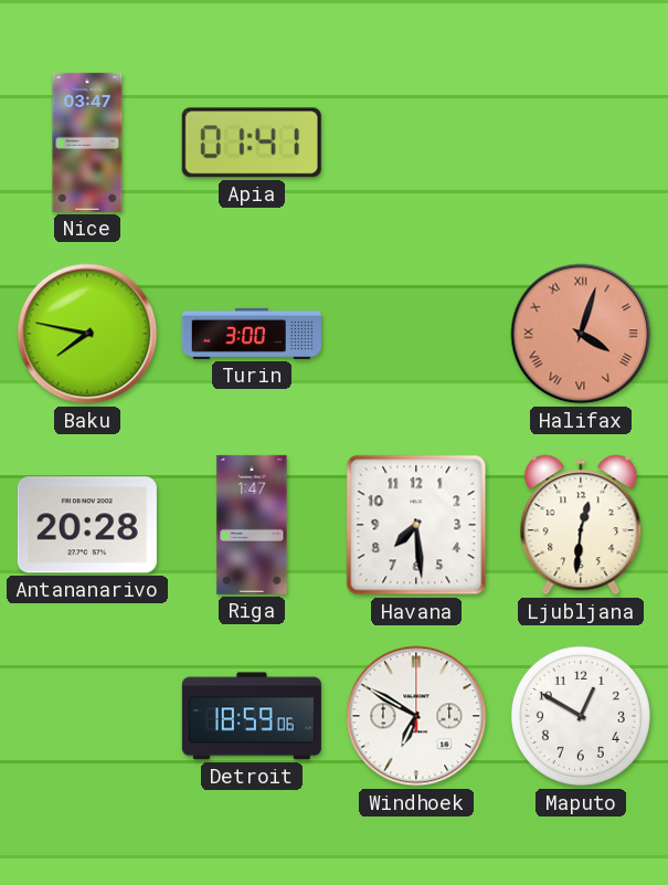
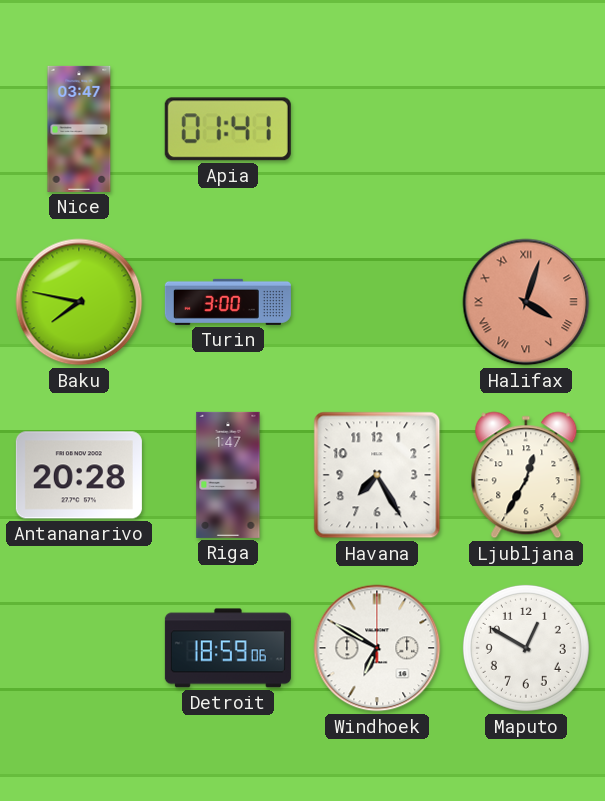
Havana: 7:29 -> 7:25
Ljubljana: 12:31 -> 12:35
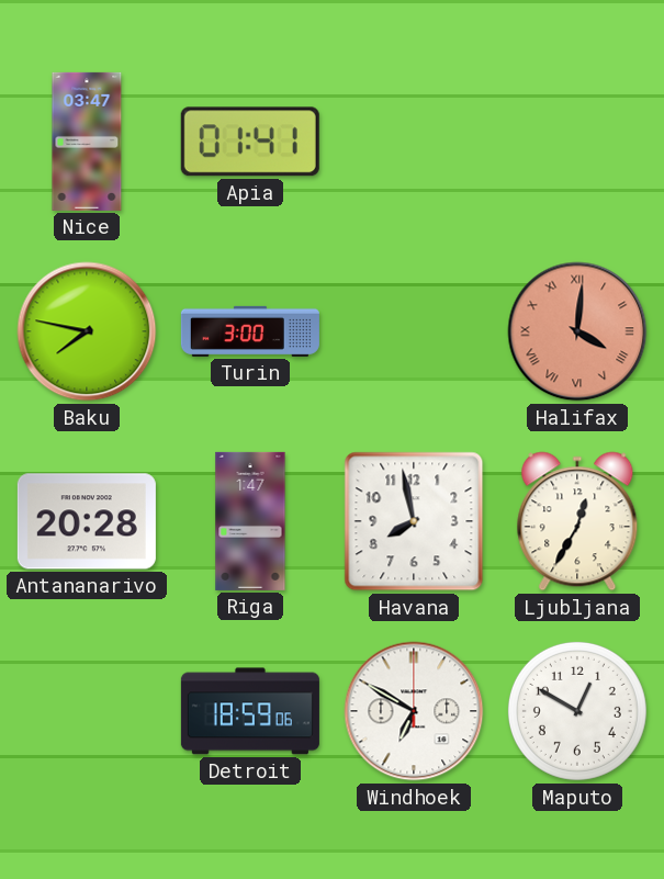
Halifax: 4:03 -> 4:01
Havana: 7:25 -> 7:58
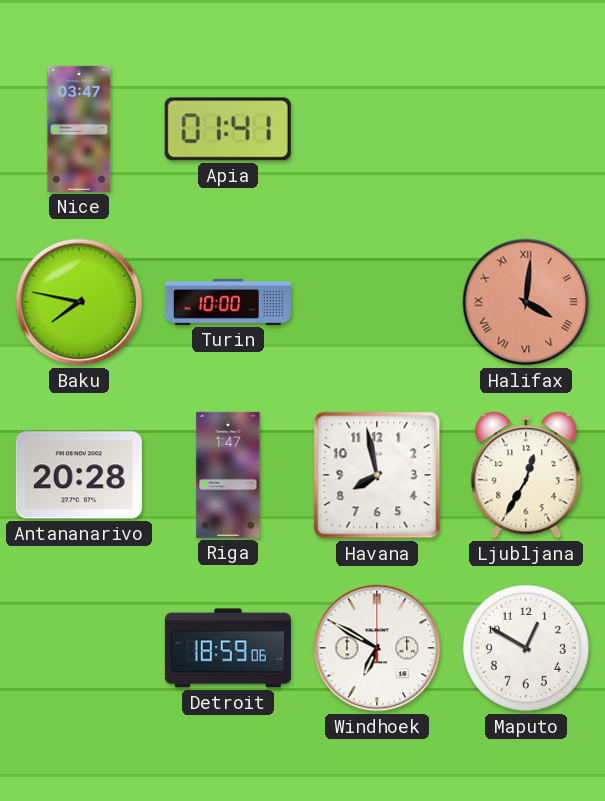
Turin: 3:00 -> 10:00
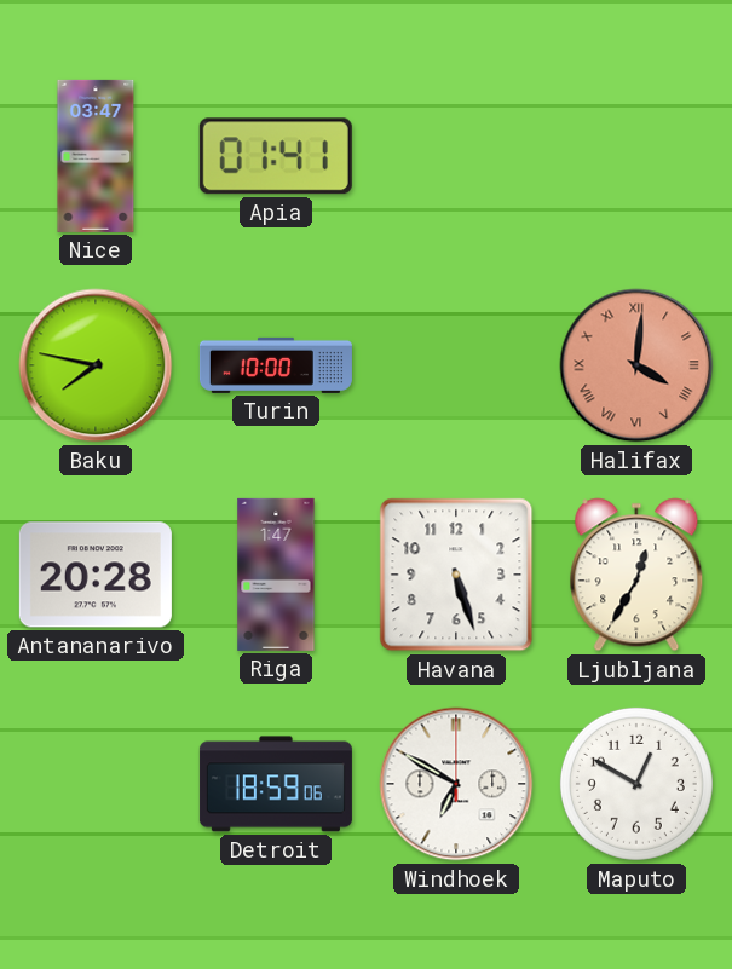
Havana: 7:58 -> 5:27
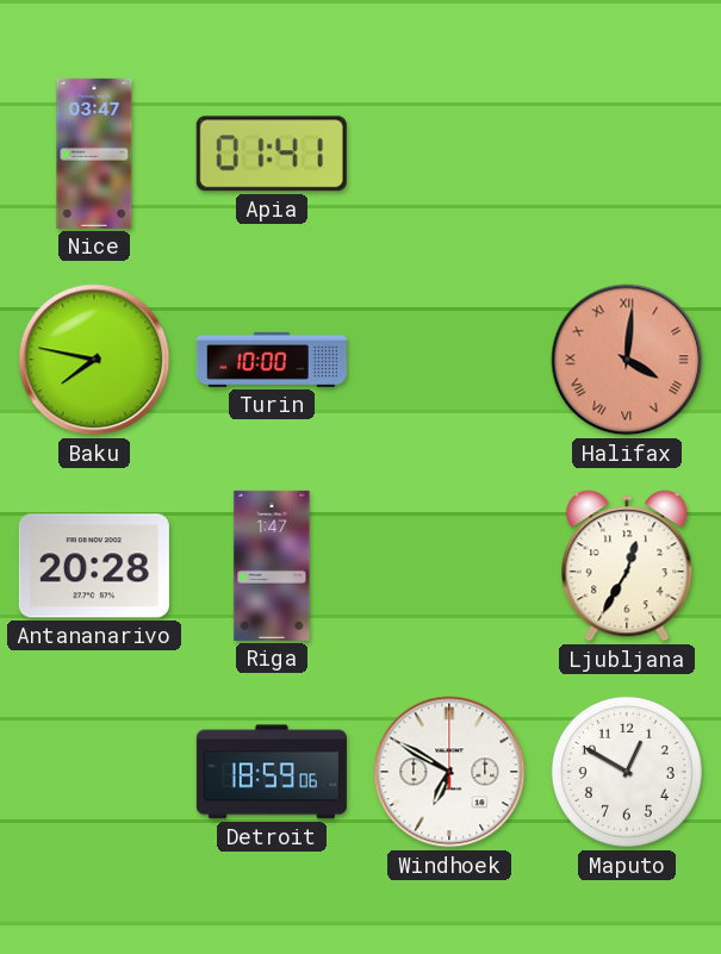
Havana: 5:27 -> none
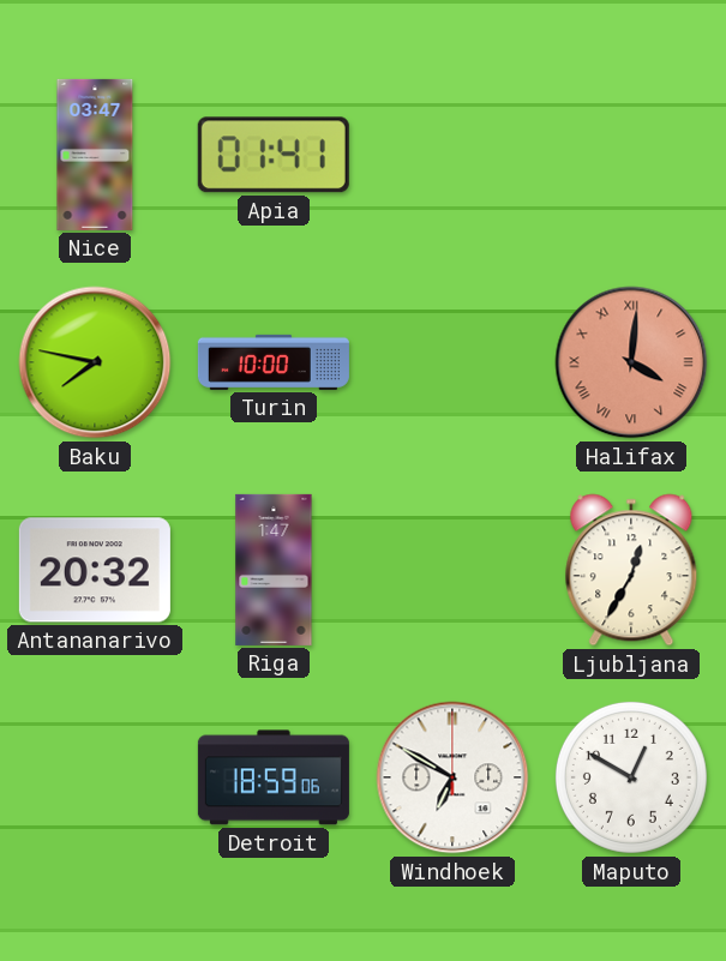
Antananarivo: 20:28 -> 20:32
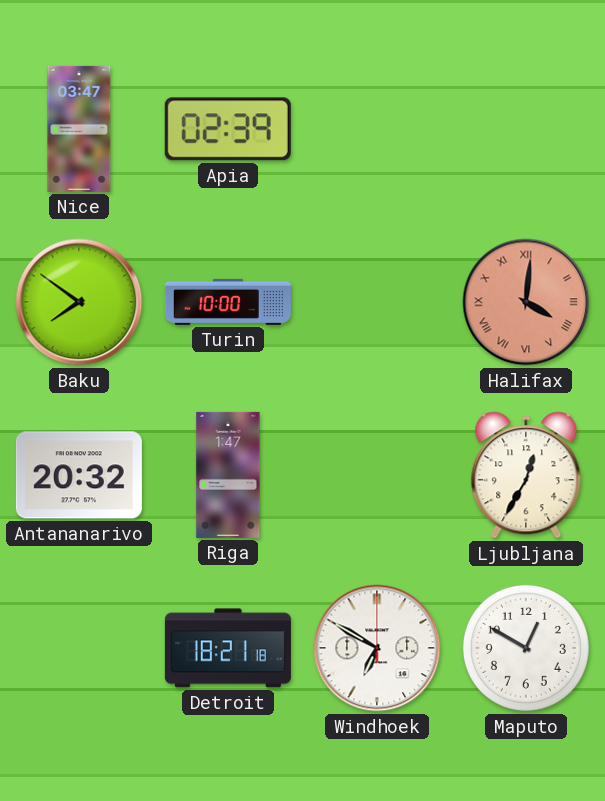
Apia: 01:41 -> 02:39
Baku: 7:47 -> 7:51
Detroit: 18:59 -> 18:21
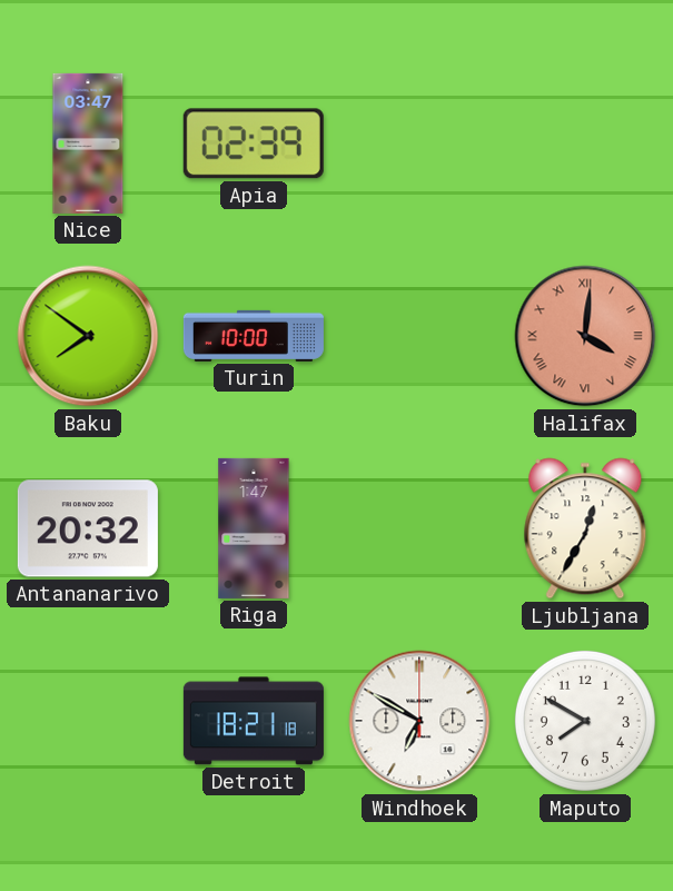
Maputo: 12:50 -> 7:50
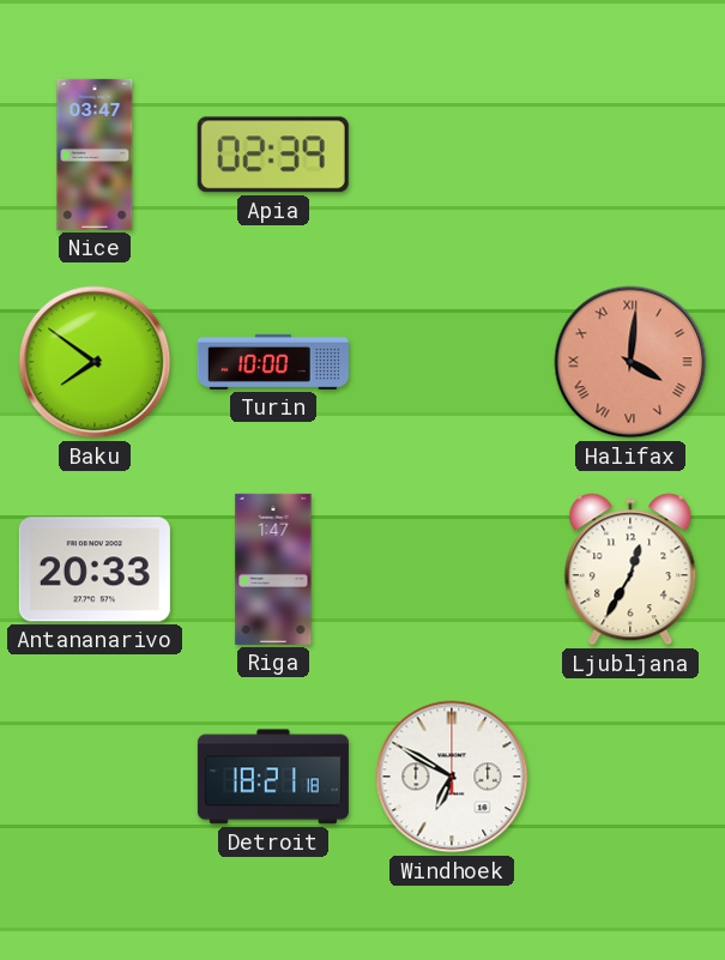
Antananarivo: 20:32 -> 20:33
Maputo: 7:50 -> none
